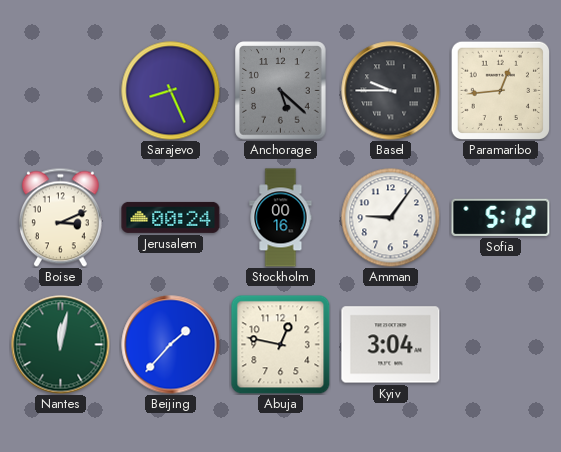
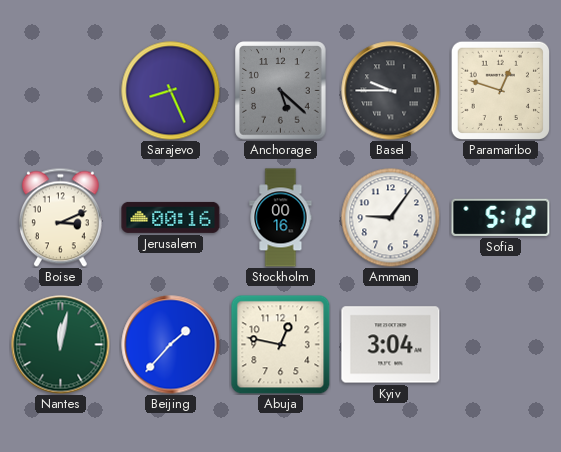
Paramaribo: 12:44 -> 12:48
Jerusalem: 00:24 -> 00:16
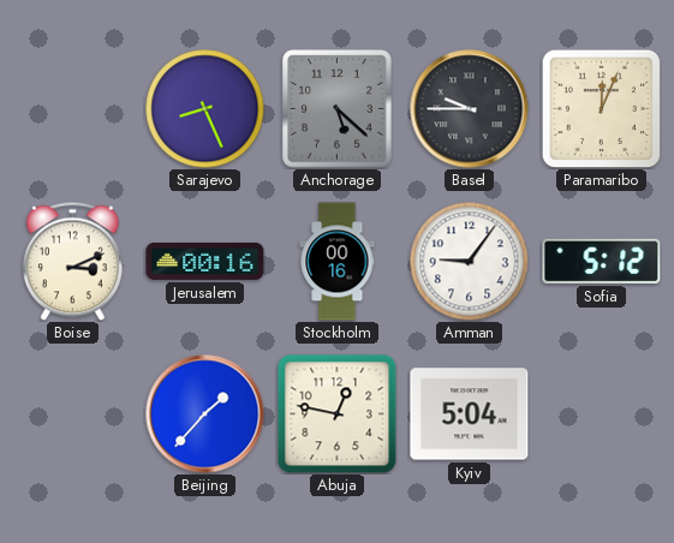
Paramaribo: 12:48 -> 12:04
Nantes: 12:02 -> none
Kyiv: 3:04 -> 5:04
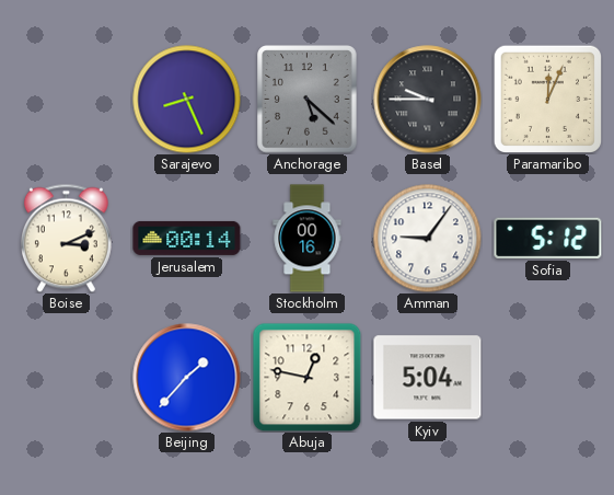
Jerusalem: 00:16 -> 00:14
